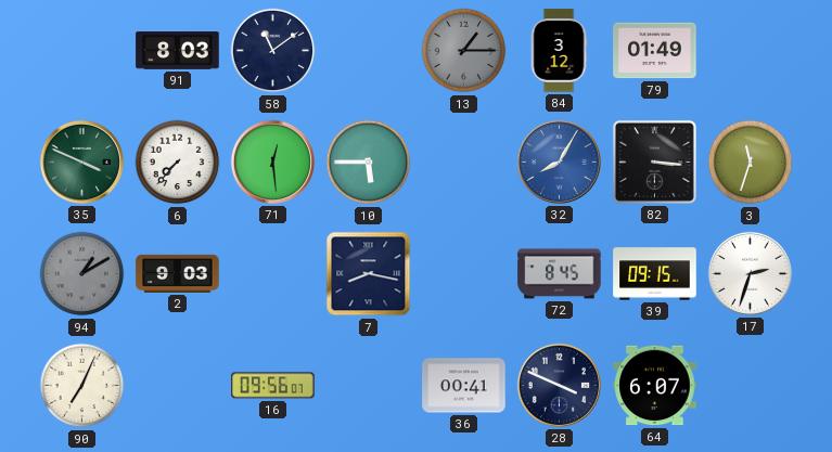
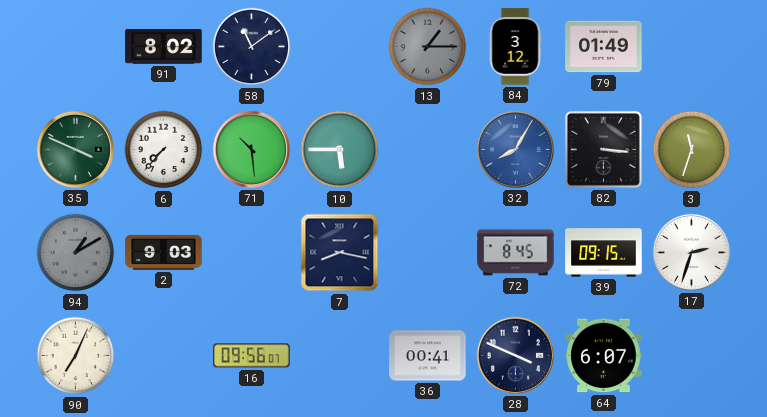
91: 8:03 -> 8:02
71: 12:29 -> 10:29
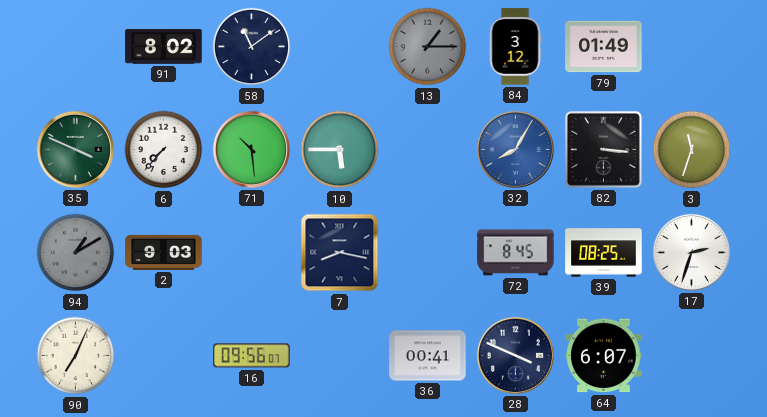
39: 09:15 -> 08:25
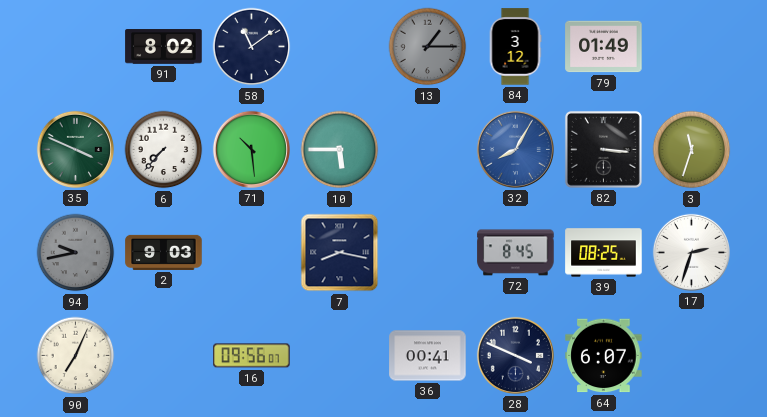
94: 1:10 -> 9:43
